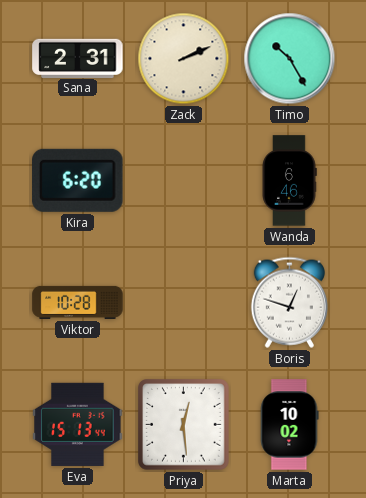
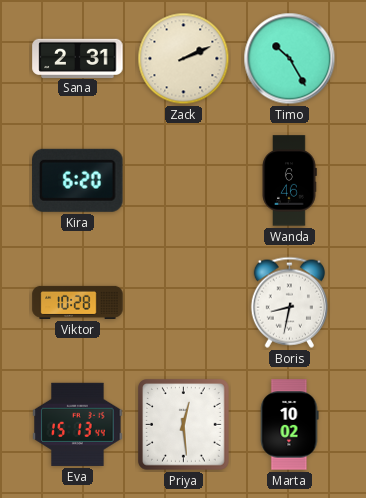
Boris: 12:48 -> 8:32
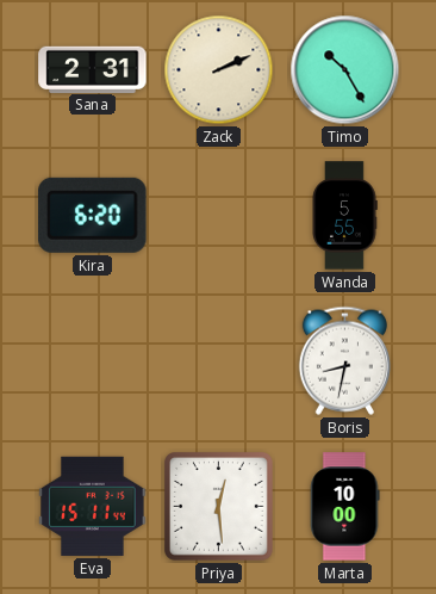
Wanda: 6:46 -> 5:55
Viktor: 10:28 -> none
Eva: 15:13 -> 15:11
Marta: 10:02 -> 10:00
